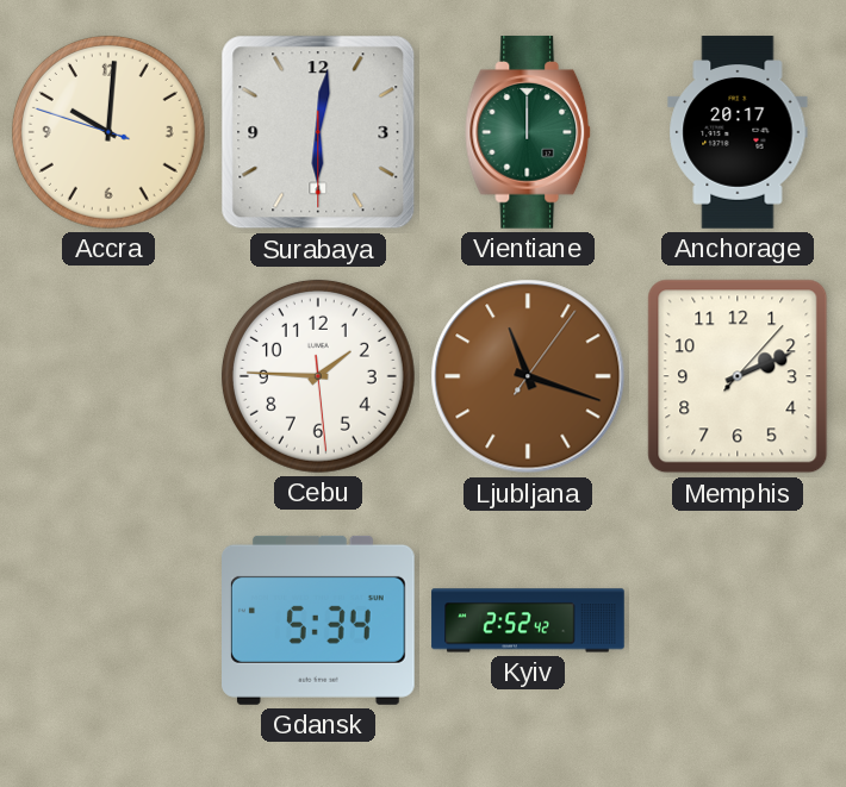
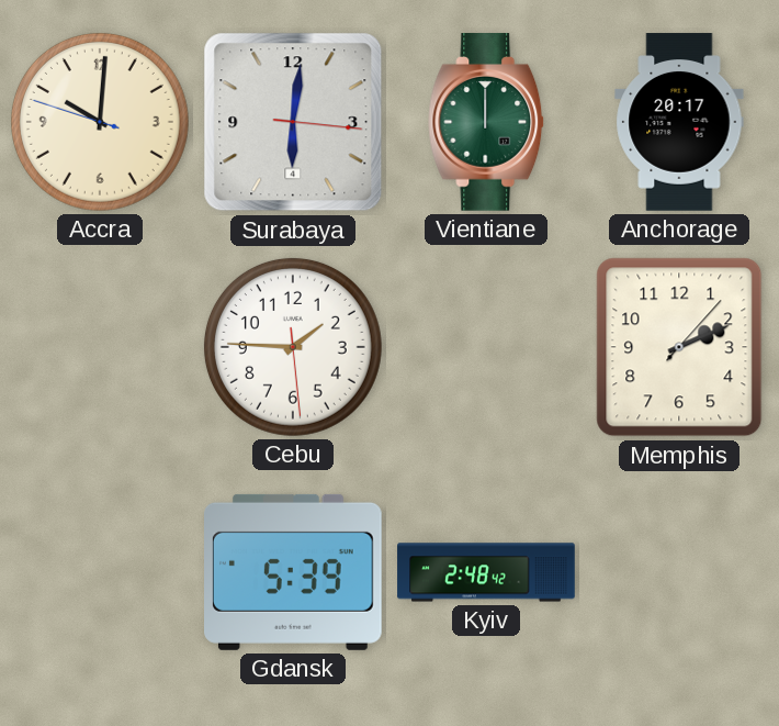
Surabaya: 6:01:30 -> 6:01:16
Ljubljana: 11:18 -> none
Gdansk: 5:34 -> 5:39
Kyiv: 2:52 -> 2:48
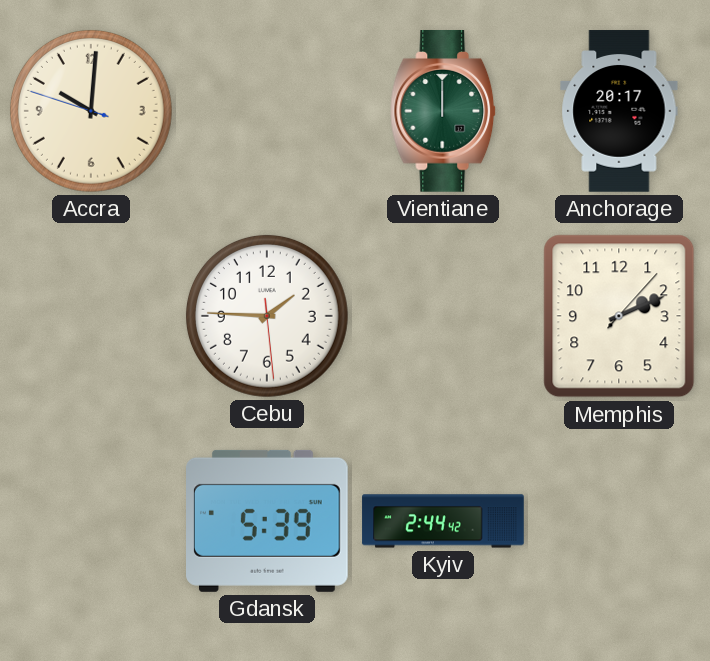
Surabaya: 6:01 -> none
Kyiv: 2:48 -> 2:44
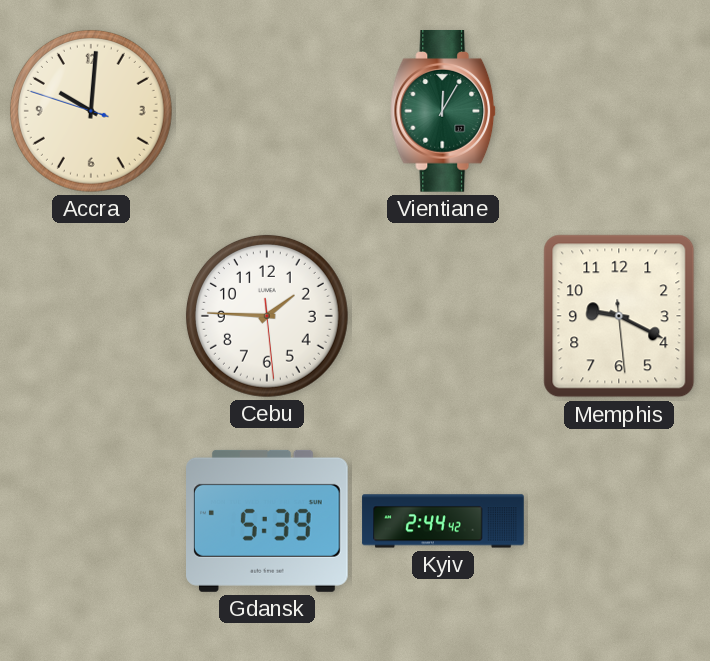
Vientiane: 12:00 -> 12:05
Anchorage: 20:17 -> none
Memphis: 2:11 -> 9:19
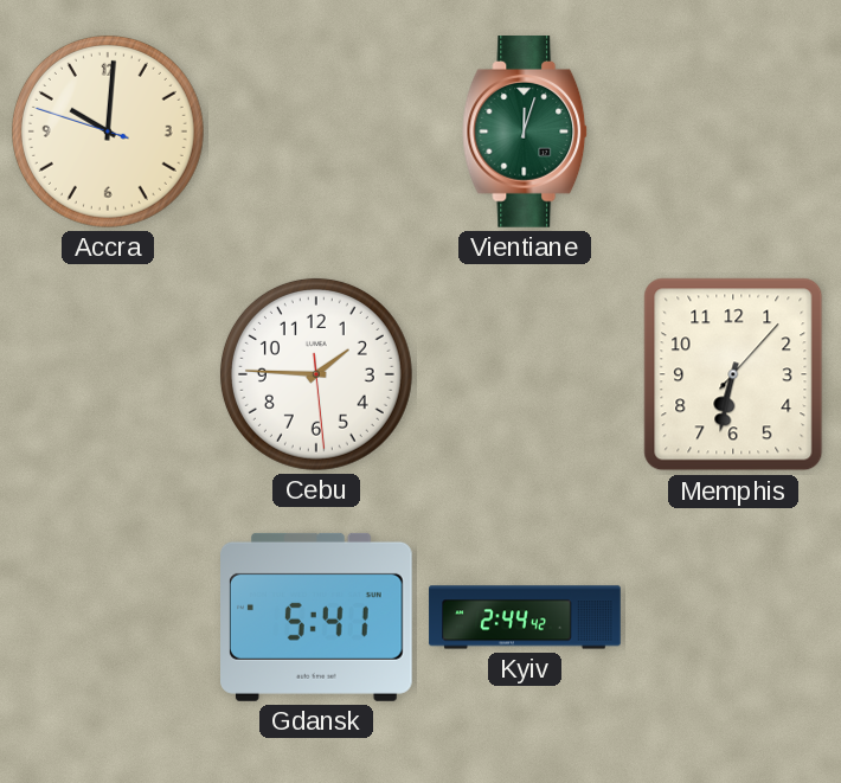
Vientiane: 12:05 -> 12:03
Memphis: 9:19 -> 6:32
Gdansk: 5:39 -> 5:41
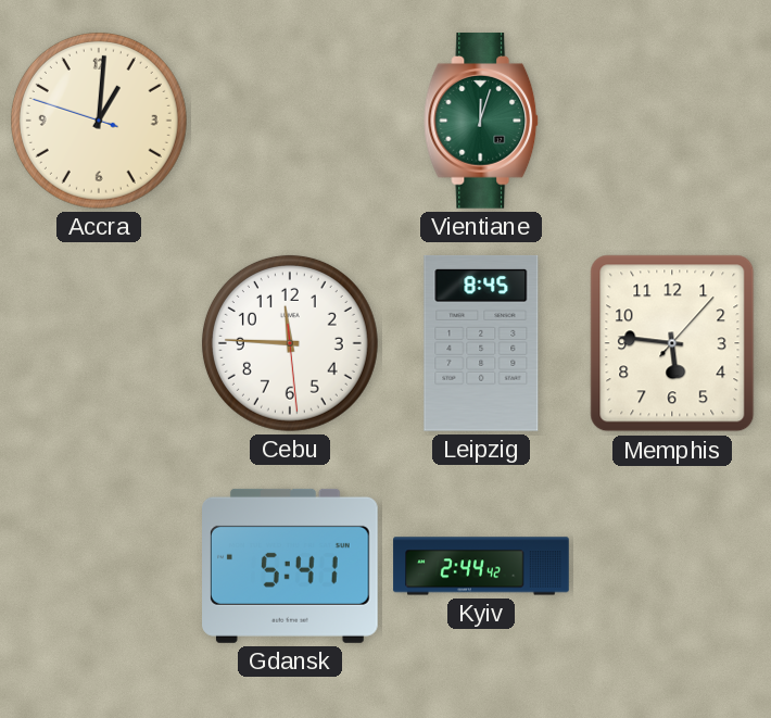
Accra: 10:00 -> 1:00
Cebu: 1:45 -> 11:45
Leipzig: none -> 8:45
Memphis: 6:32 -> 5:46
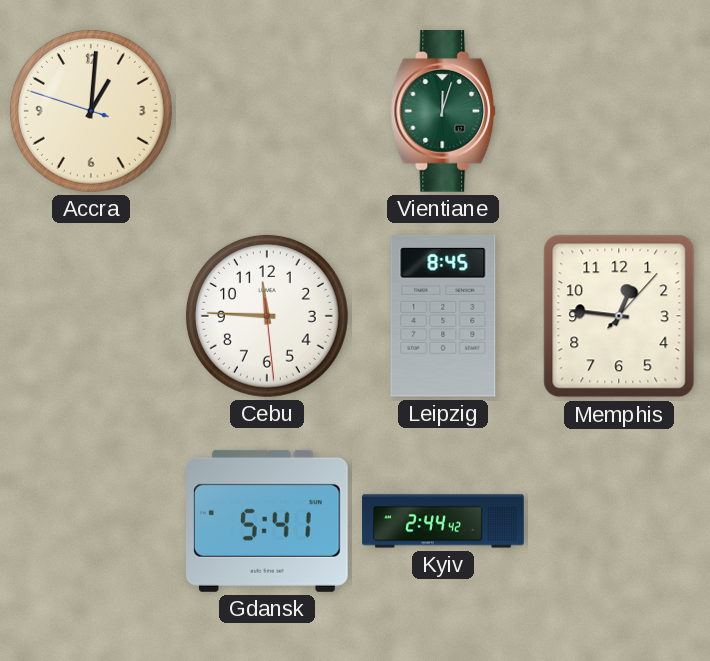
Memphis: 5:46 -> 12:46
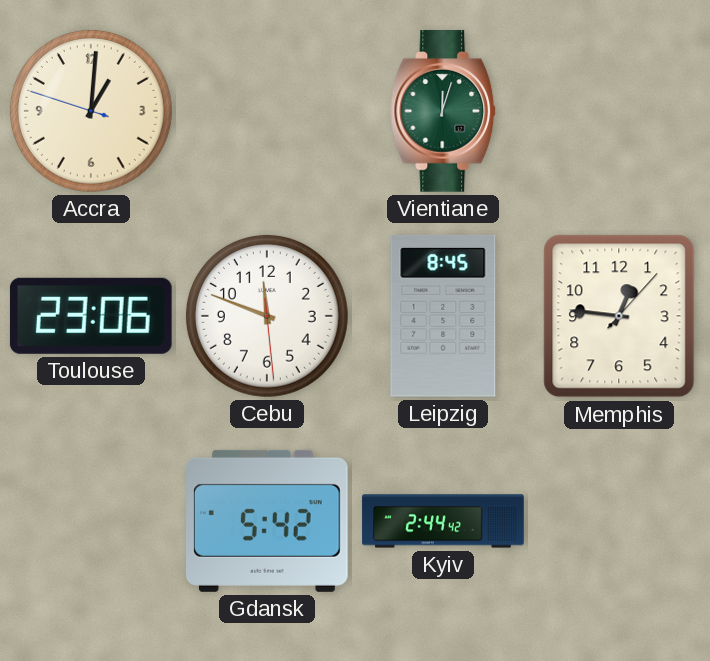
Toulouse: none -> 23:06
Cebu: 11:45 -> 11:48
Gdansk: 5:41 -> 5:42
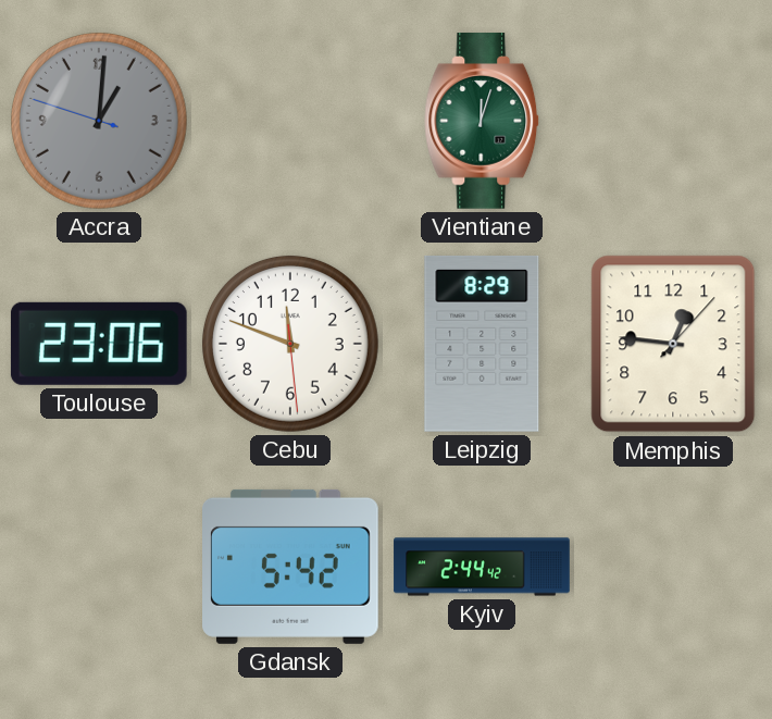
Accra dial: cream -> grey
Leipzig: 8:45 -> 8:29
